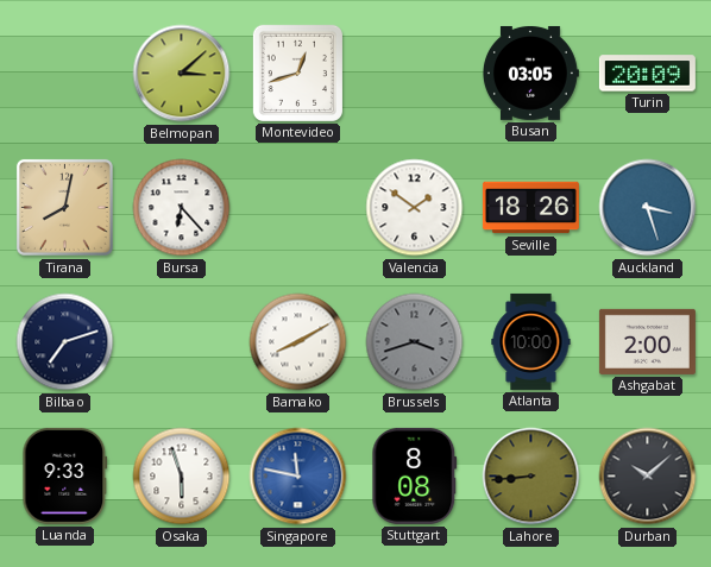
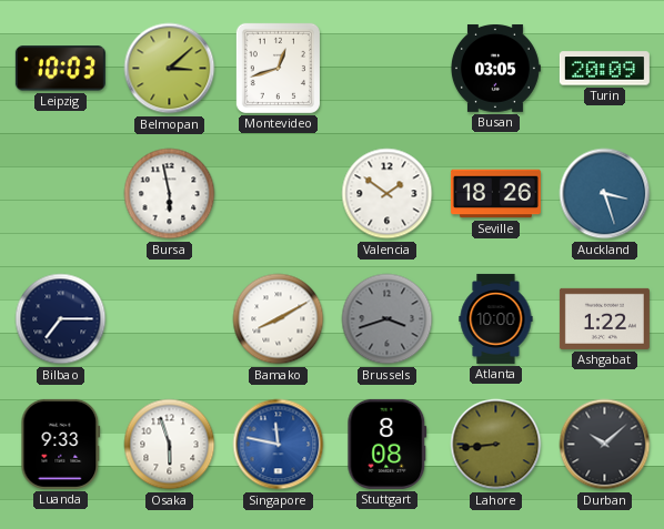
Leipzig: none -> 10:03
Tirana: 8:02 -> none
Bursa: 6:23 -> 5:58
Bilbao: 7:12 -> 7:15
Ashgabat: 2:00 -> 1:22
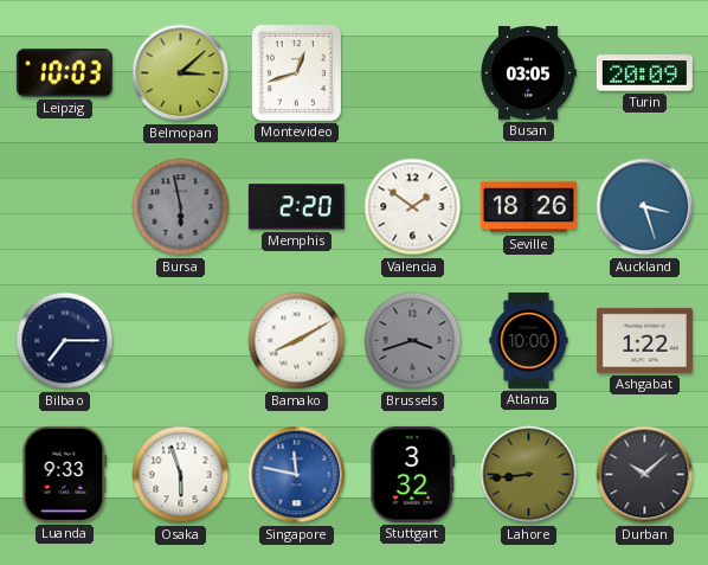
Bursa dial: white -> grey
Memphis: none -> 2:20
Stuttgart: 8:08 -> 3:32
